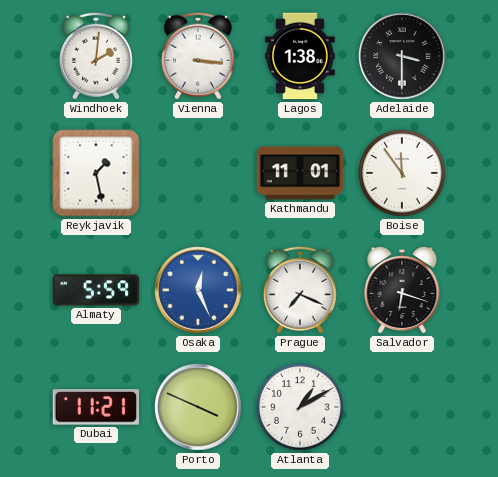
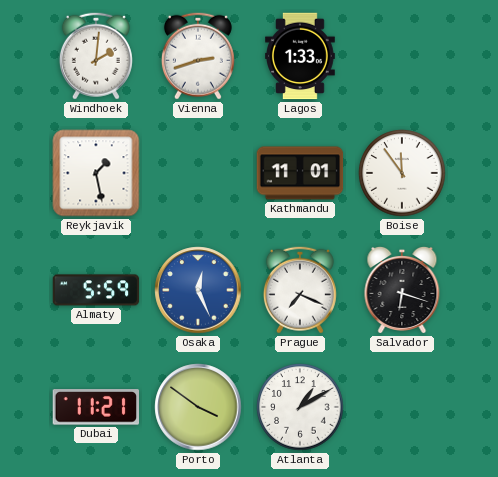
Vienna: 3:16 -> 2:42
Lagos: 1:38 -> 1:33
Adelaide: 3:30 -> none
Porto: 3:49 -> 3:51
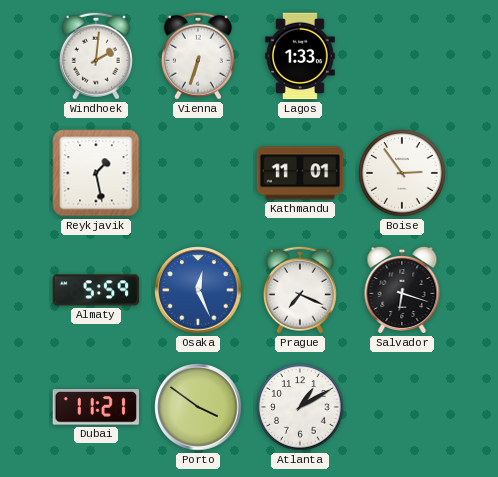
Vienna: 2:42 -> 6:33
Boise: 11:54 -> 2:54
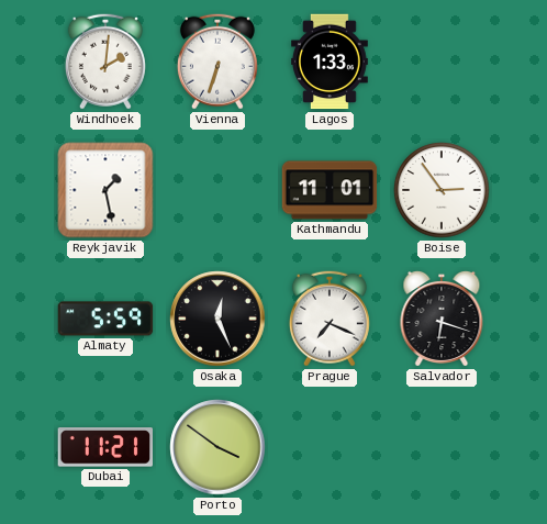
Osaka dial: blue -> black
Atlanta: 1:10 -> none
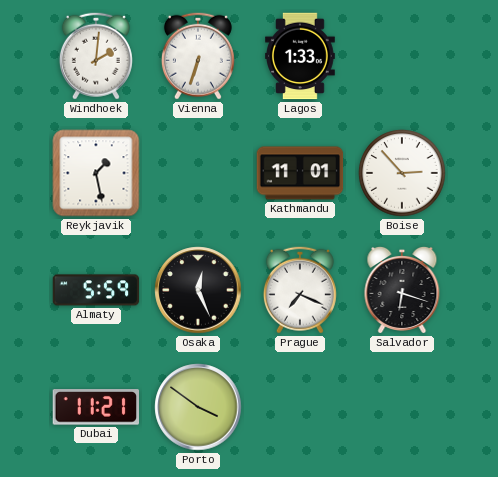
Boise: 2:54 -> 2:53
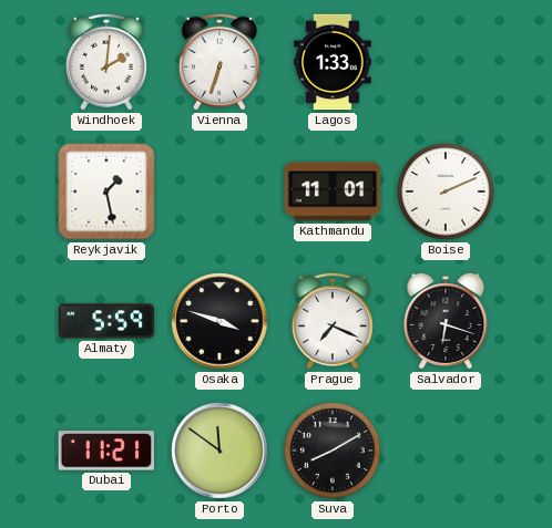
Boise: 2:53 -> 2:11
Osaka: 12:26 -> 3:48
Porto: 3:51 -> 11:51
Suva: none -> 8:10
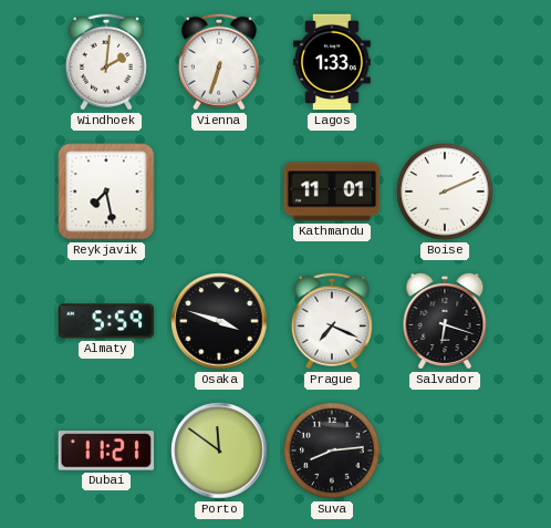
Reykjavik: 1:28 -> 7:28
Suva: 8:10 -> 8:14
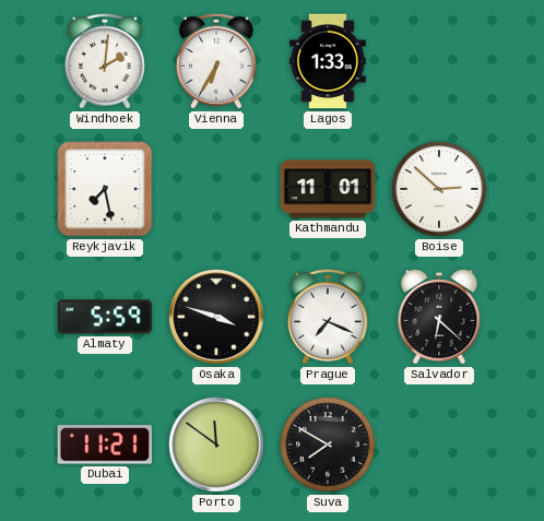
Vienna: 6:33 -> 6:35
Boise: 2:11 -> 2:52
Salvador: 6:18 -> 6:22
Suva: 8:14 -> 7:50
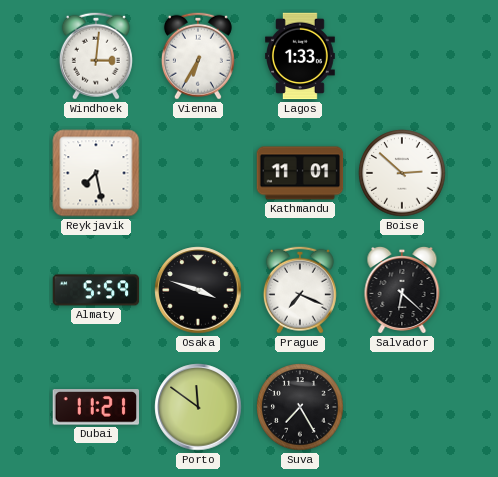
Windhoek: 2:01 -> 3:01
Suva: 7:50 -> 7:25
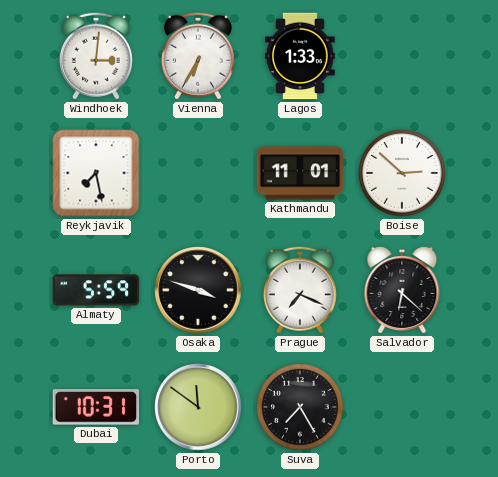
Dubai: 11:21 -> 10:31
